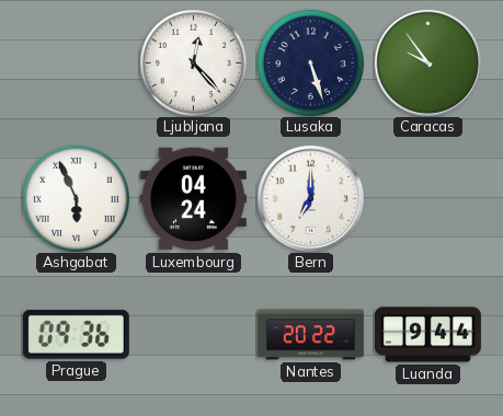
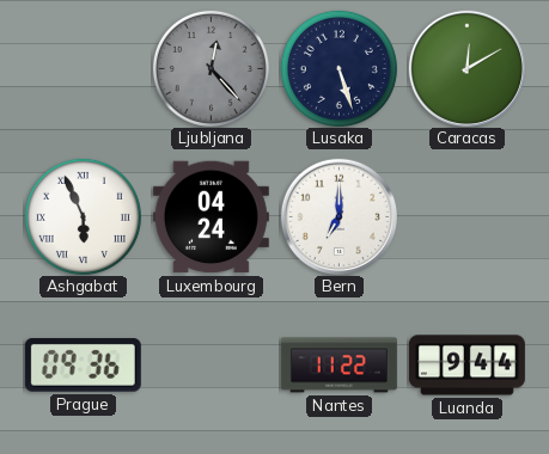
Ljubljana dial: white -> grey
Caracas: 9:54 -> 12:10
Nantes: 20:22 -> 11:22
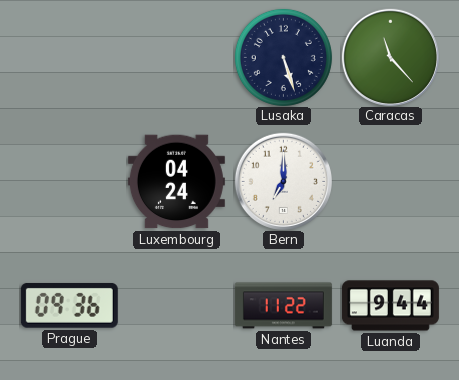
Ljubljana: 12:23 -> none
Caracas: 12:10 -> 11:23
Ashgabat: 5:56 -> none
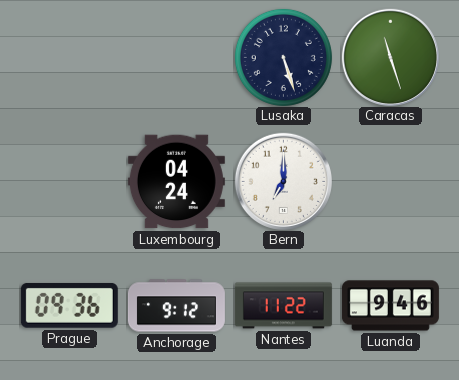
Caracas: 11:23 -> 11:27
Anchorage: none -> 9:12
Luanda: 9:44 -> 9:46
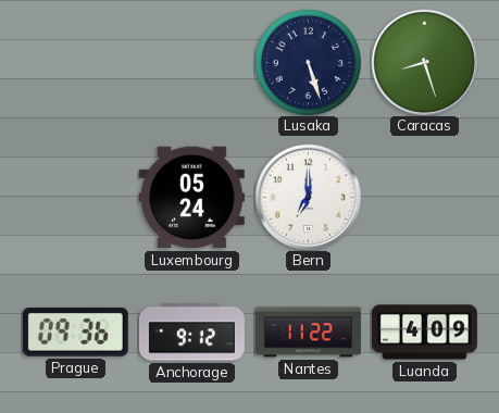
Caracas: 11:27 -> 8:27
Luxembourg: 04:24 -> 05:24
Luanda: 9:46 -> 4:09
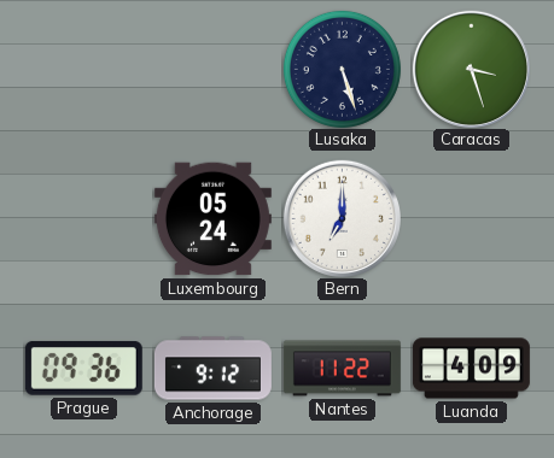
Caracas: 8:27 -> 3:27
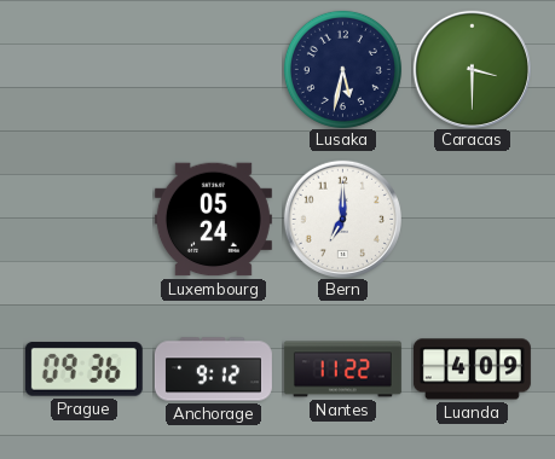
Lusaka: 5:27 -> 5:32
Caracas: 3:27 -> 3:30
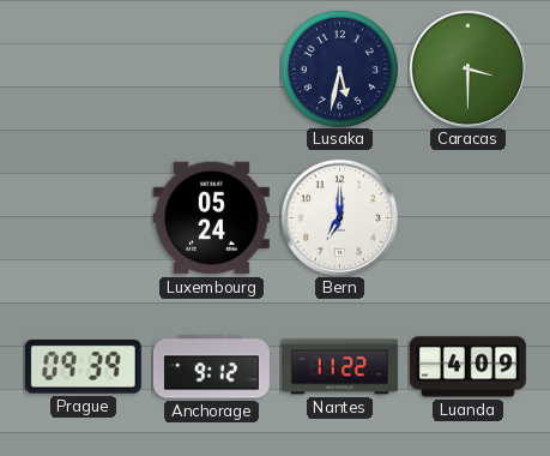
Prague: 09:36 -> 09:39
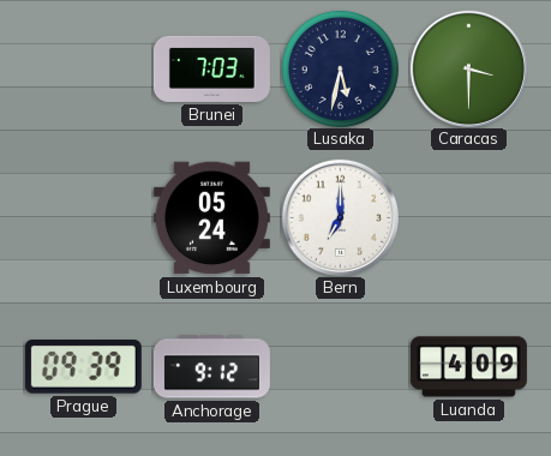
Brunei: none -> 7:03
Nantes: 11:22 -> none
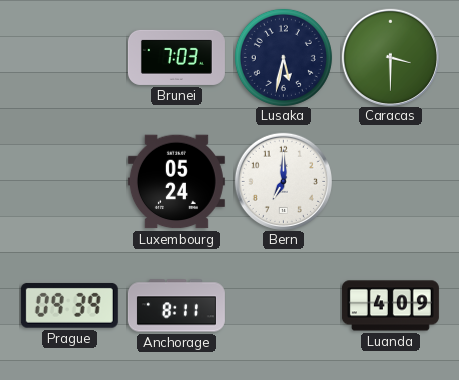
Anchorage: 9:12 -> 8:11
